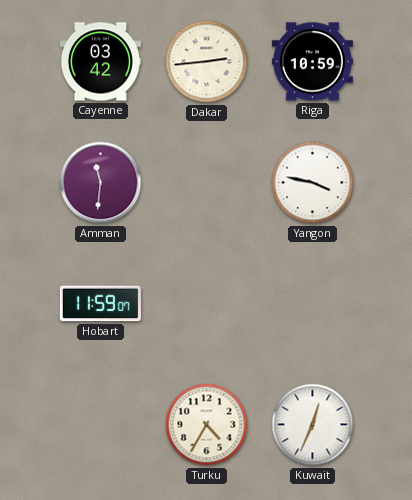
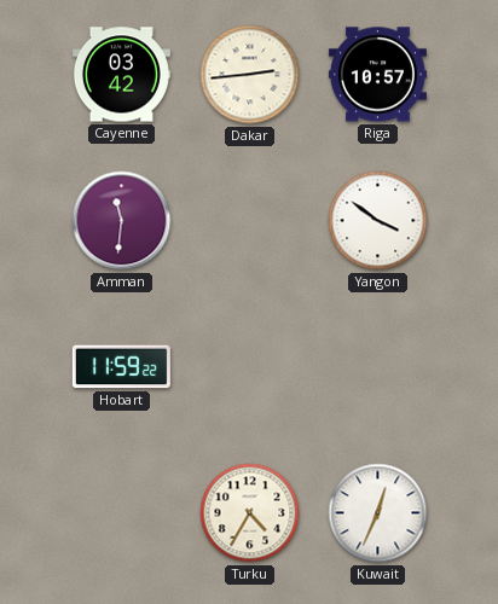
Riga: 10:59 -> 10:57
Yangon: 3:47 -> 3:51
Hobart: 11:59:07 -> 11:59:22
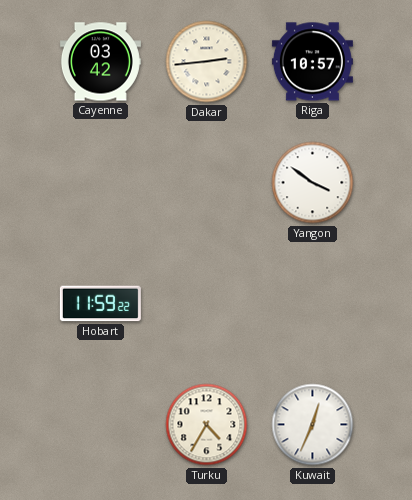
Amman: 11:31 -> none
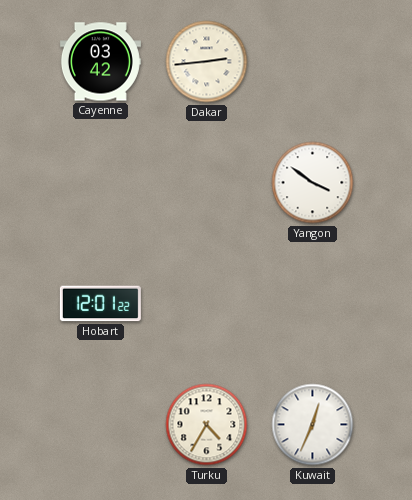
Riga: 10:57 -> none
Hobart: 11:59 -> 12:01
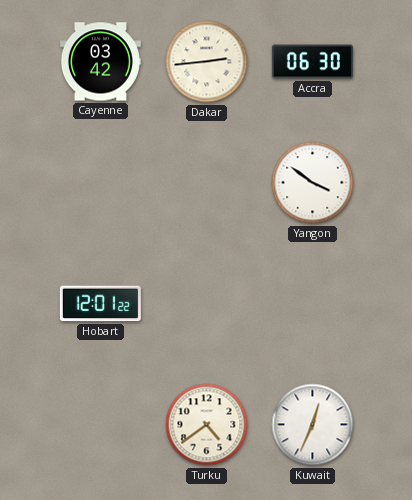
Accra: none -> 06:30
Turku: 4:35 -> 4:39
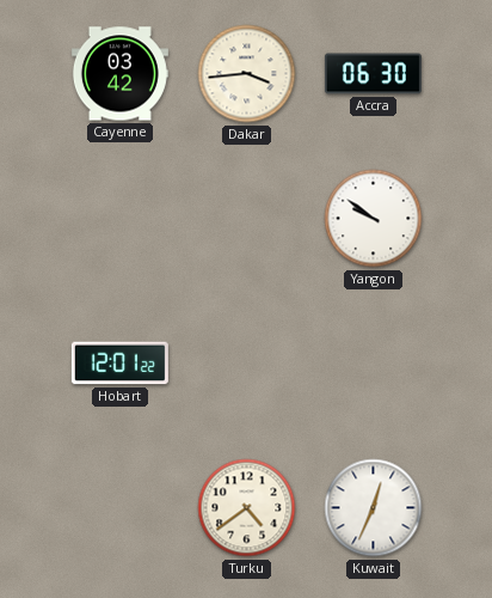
Dakar: 2:44 -> 3:44
Yangon: 3:51 -> 9:51
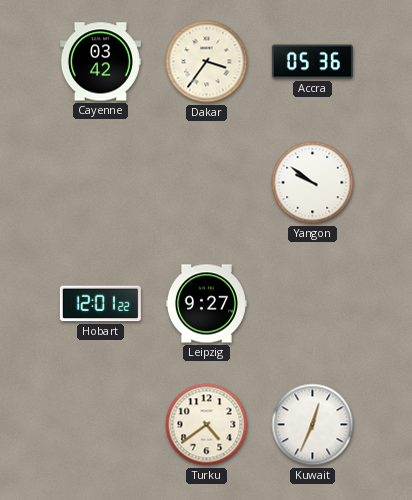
Dakar: 3:44 -> 3:36
Accra: 06:30 -> 05:36
Leipzig: none -> 9:27
